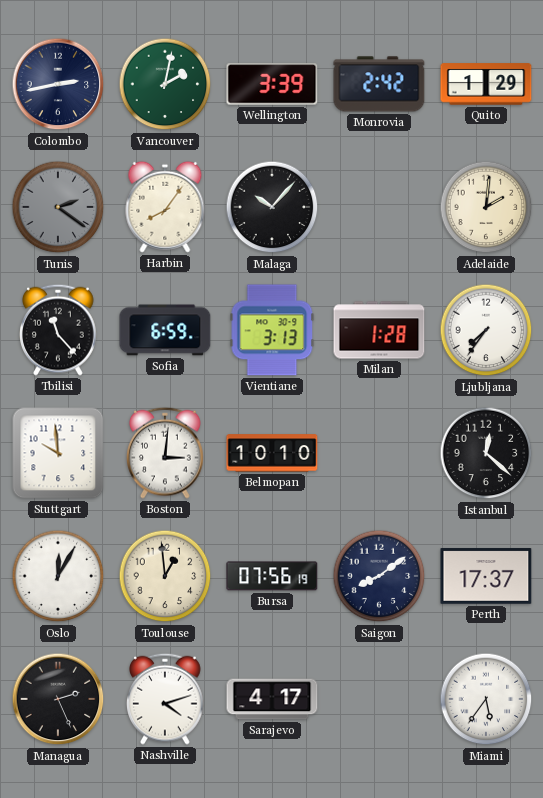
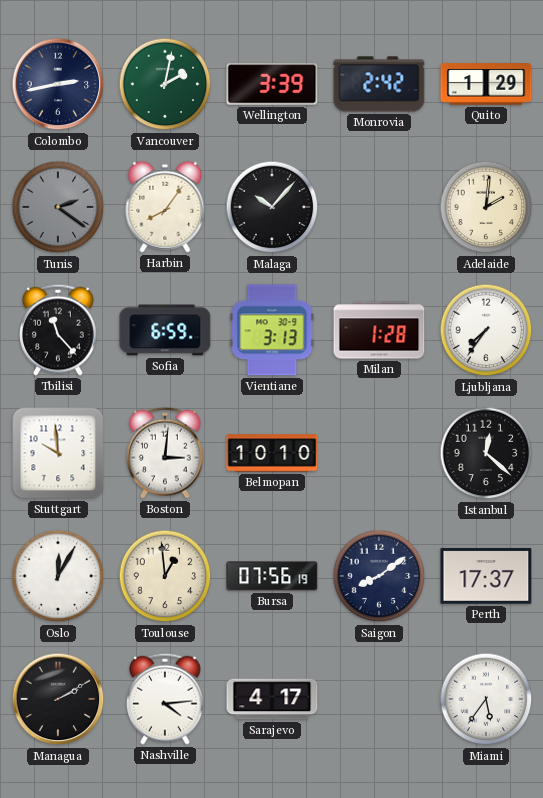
Managua: 2:26 -> 2:10
Nashville: 4:12 -> 4:14
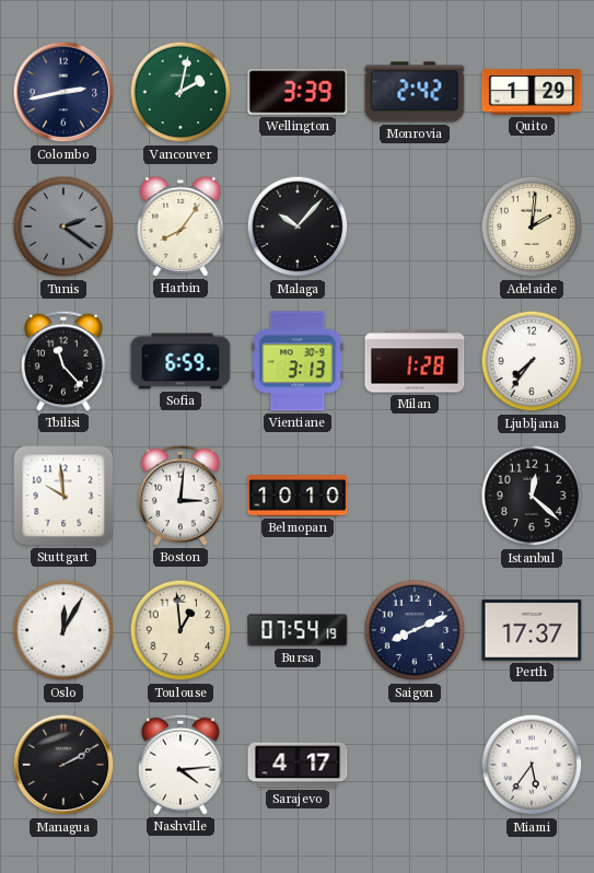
Bursa: 07:56 -> 07:54
Saigon: 8:09 -> 8:11
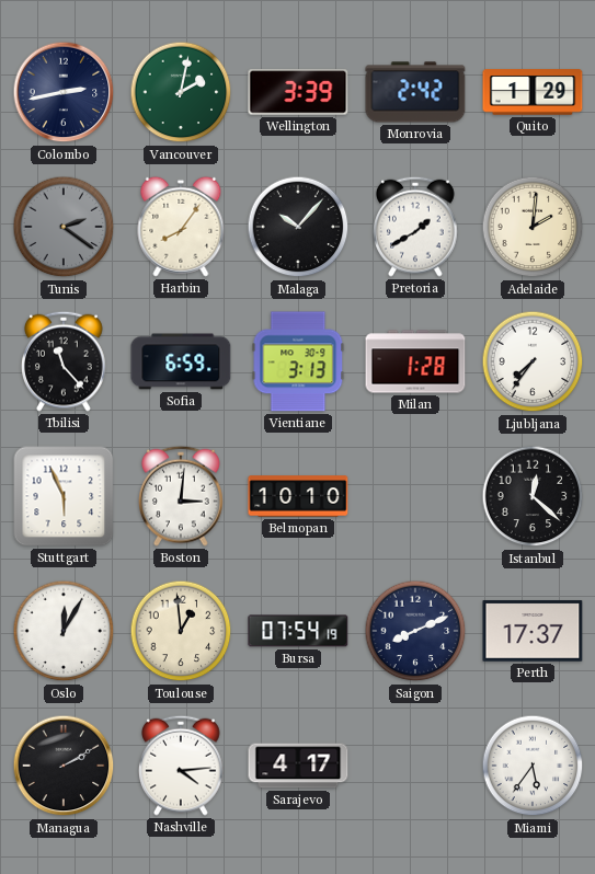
Pretoria: none -> 1:40
Stuttgart: 9:59 -> 5:56
